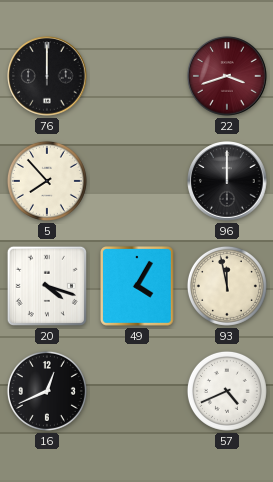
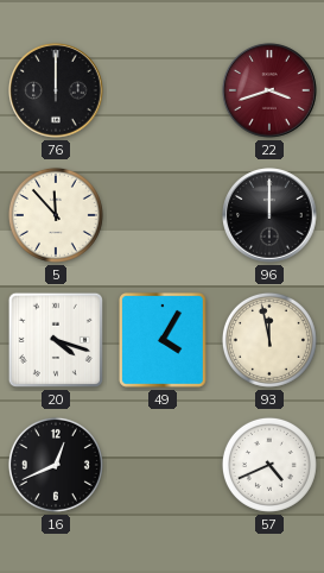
5: 7:53 -> 11:53
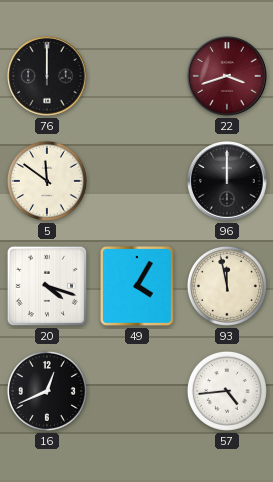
5: 11:53 -> 11:51
57: 4:41 -> 4:44
